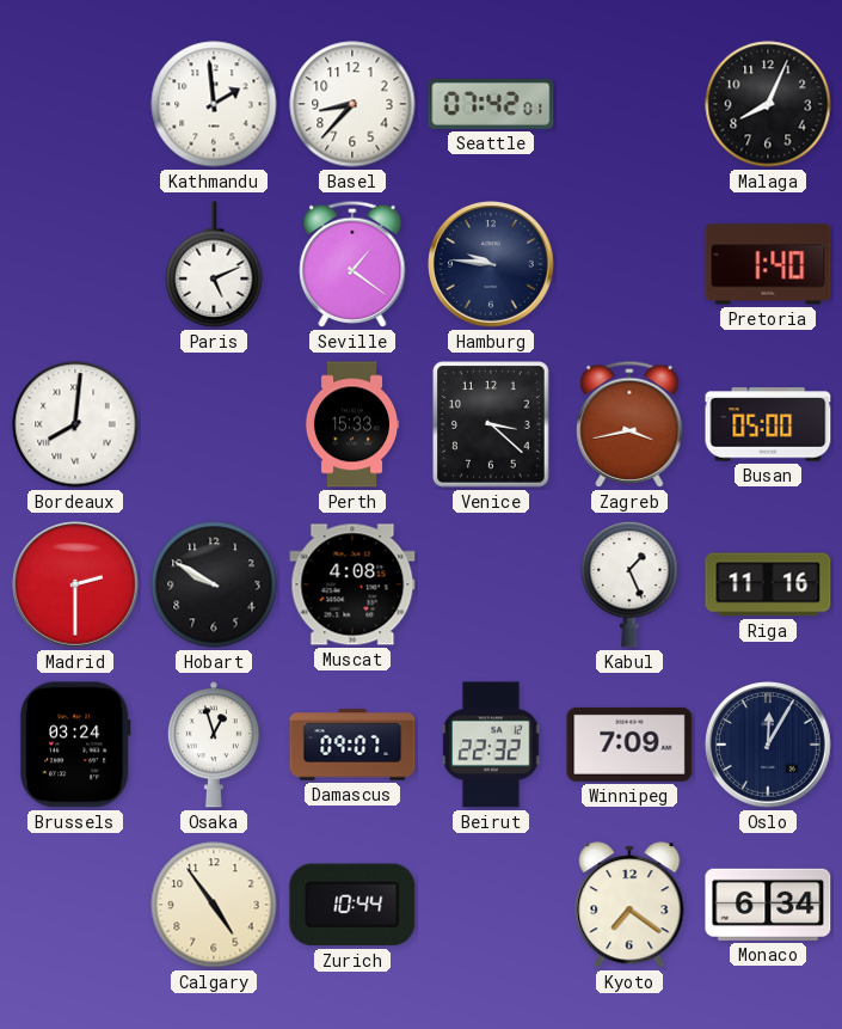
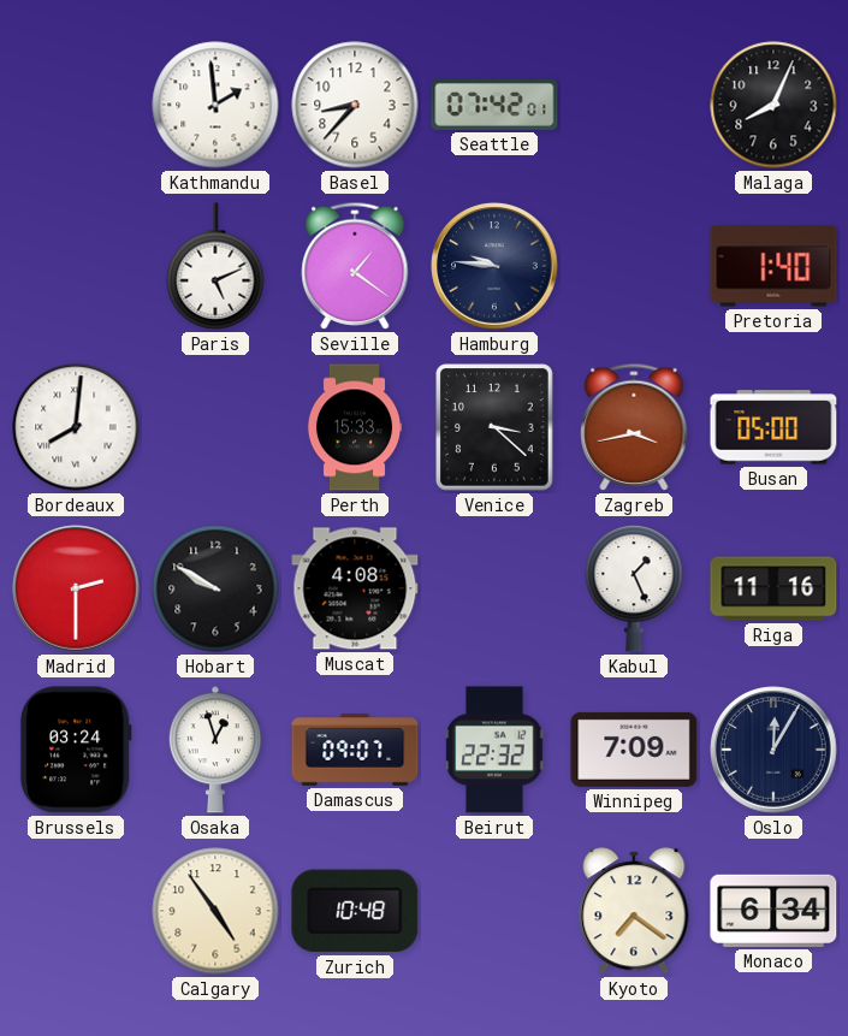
Zurich: 10:44 -> 10:48
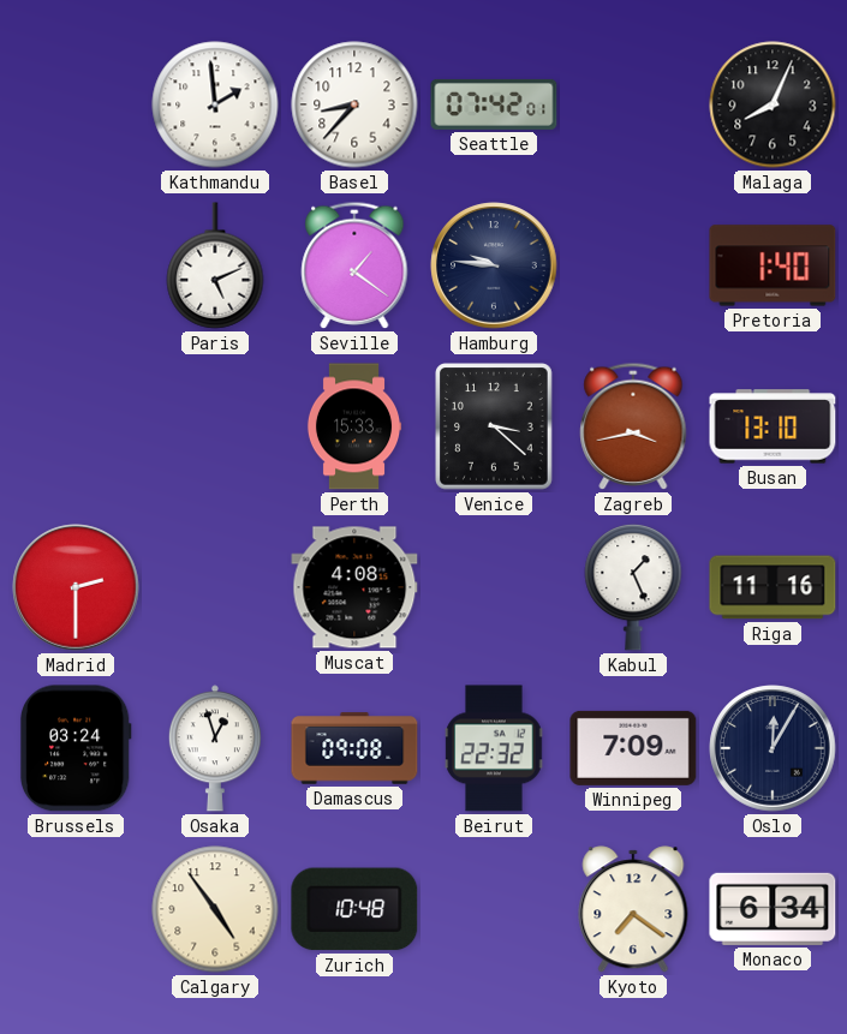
Bordeaux: 8:01 -> none
Busan: 05:00 -> 13:10
Hobart: 9:50 -> none
Damascus: 09:07 -> 09:08
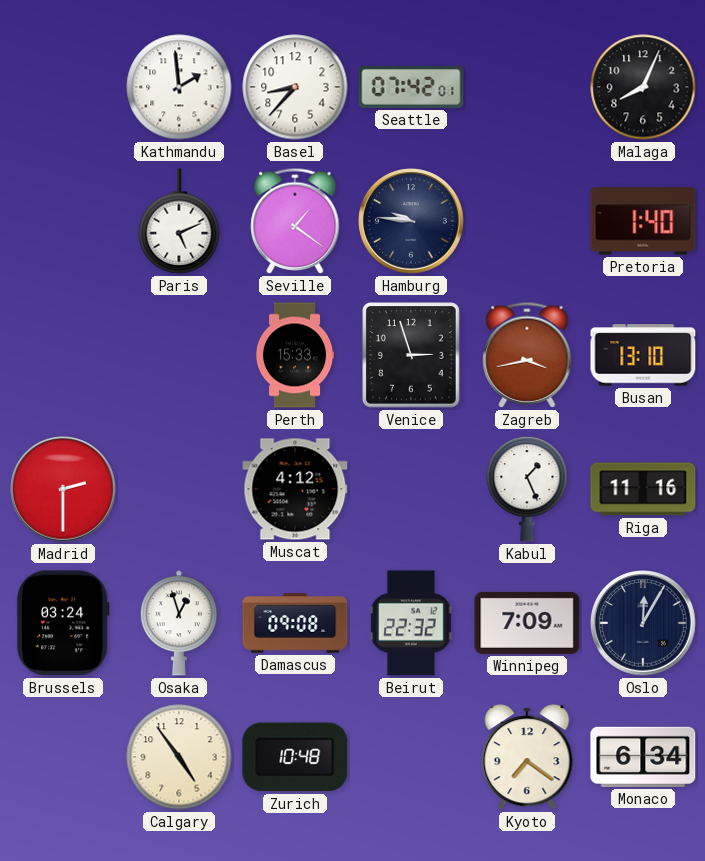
Venice: 3:22 -> 2:57
Muscat: 4:08 -> 4:12
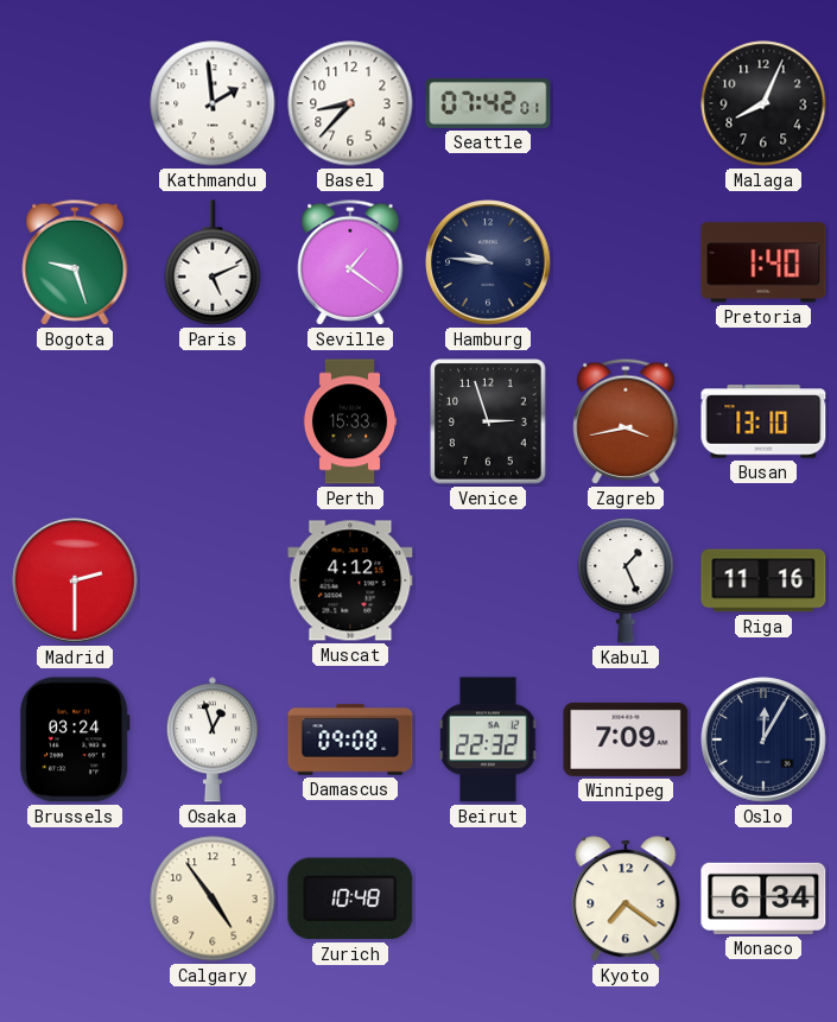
Bogota: none -> 9:27
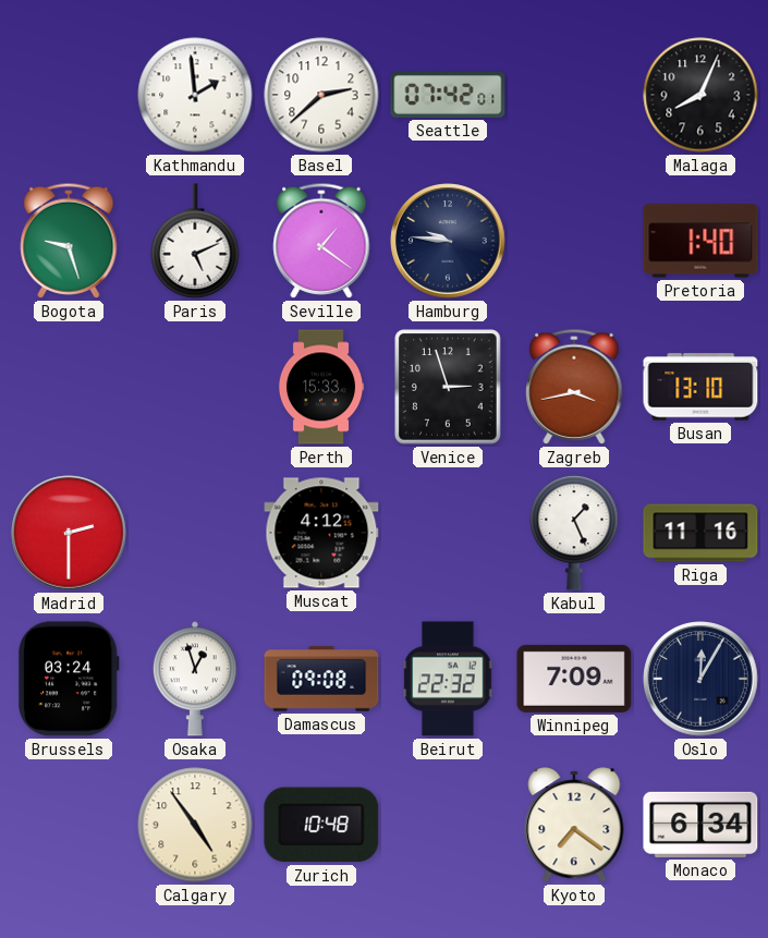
Basel: 8:37 -> 2:38
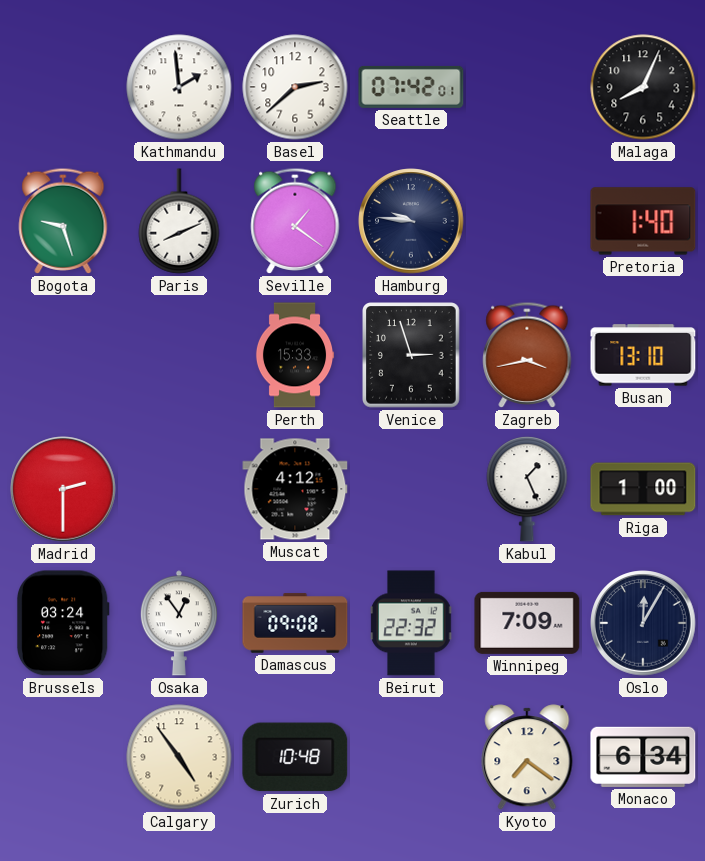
Paris: 5:11 -> 8:11
Riga: 11:16 -> 1:00
Osaka: 12:57 -> 12:54
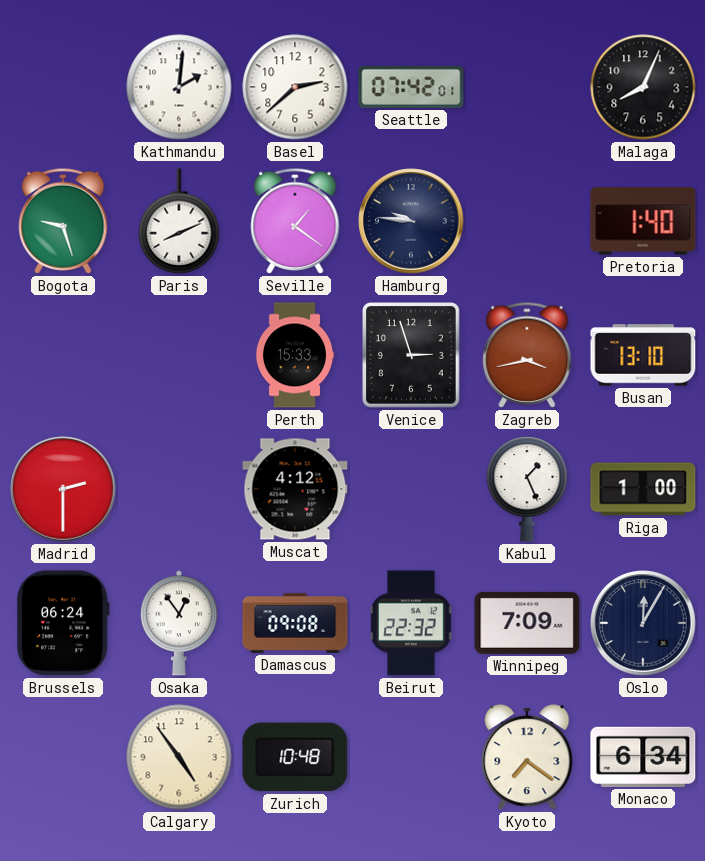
Kathmandu: 1:59 -> 2:01
Brussels: 03:24 -> 06:24
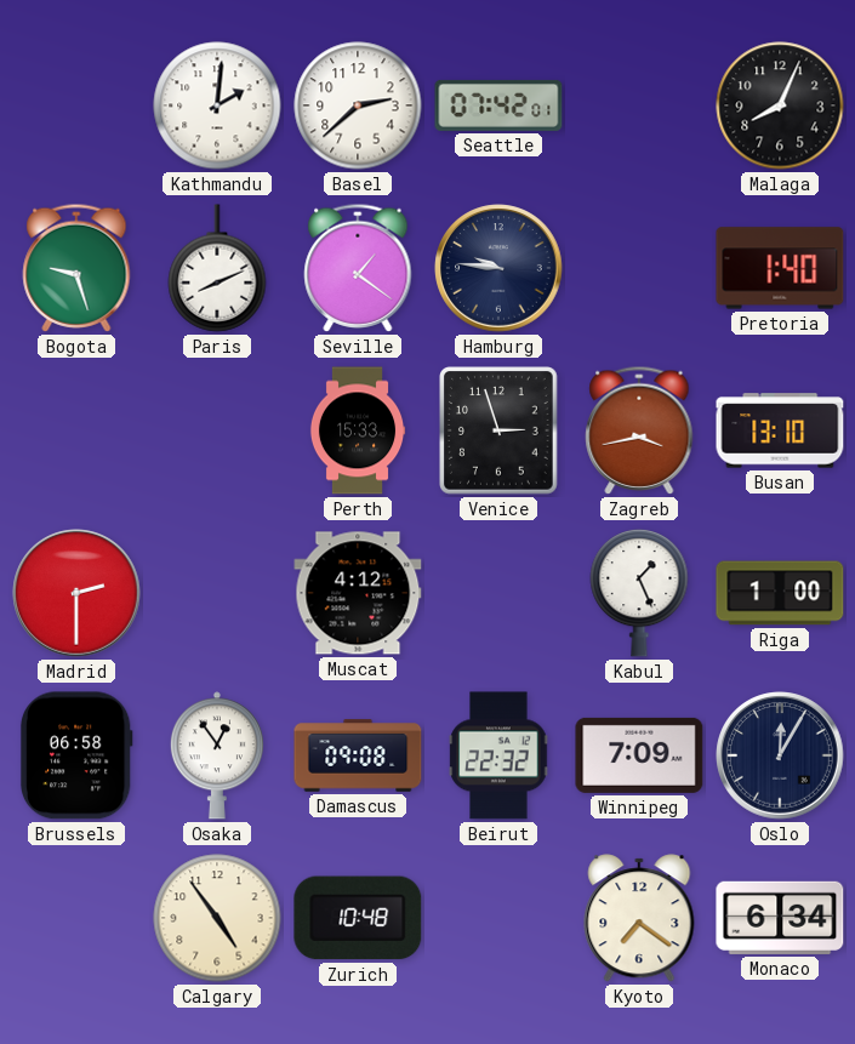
Brussels: 06:24 -> 06:58
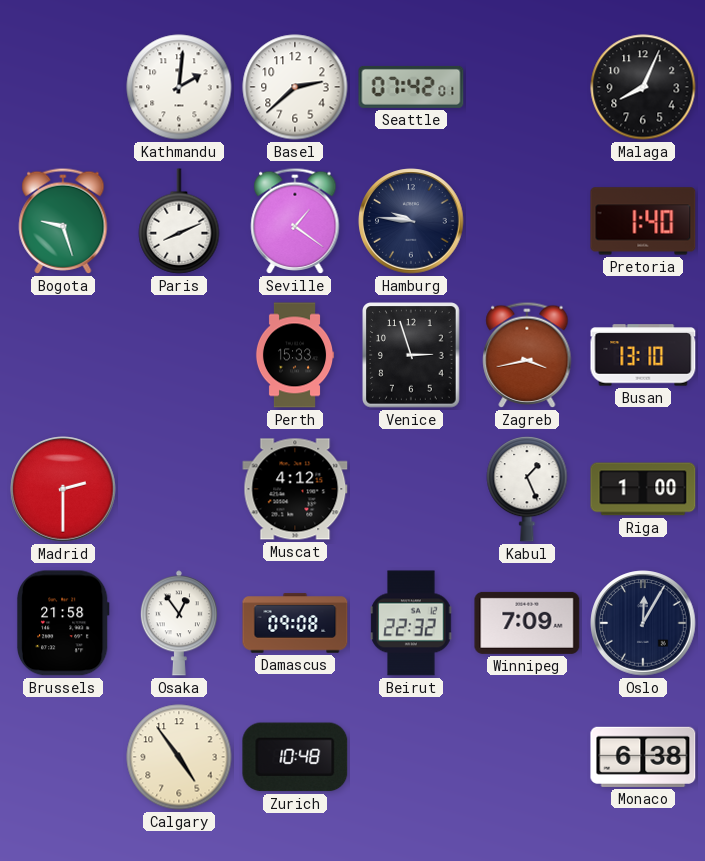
Brussels: 06:58 -> 21:58
Kyoto: 7:21 -> none
Monaco: 6:34 -> 6:38
